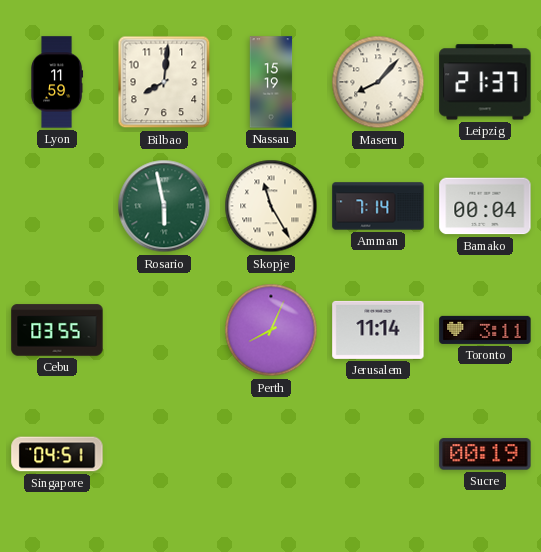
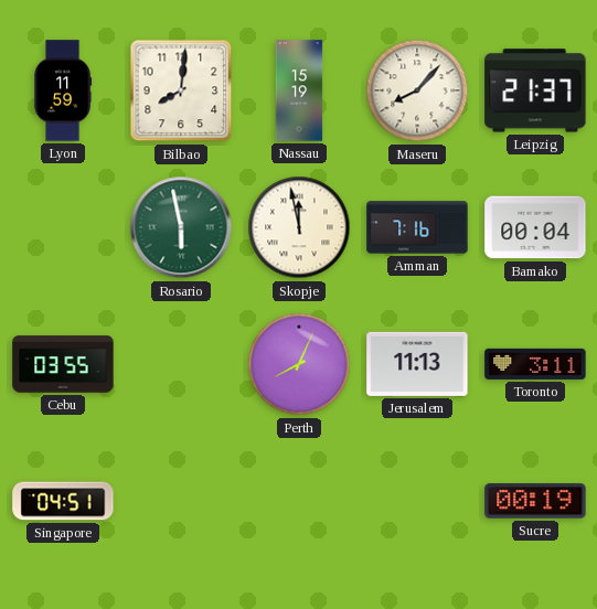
Skopje: 11:25 -> 11:58
Amman: 7:14 -> 7:16
Jerusalem: 11:14 -> 11:13
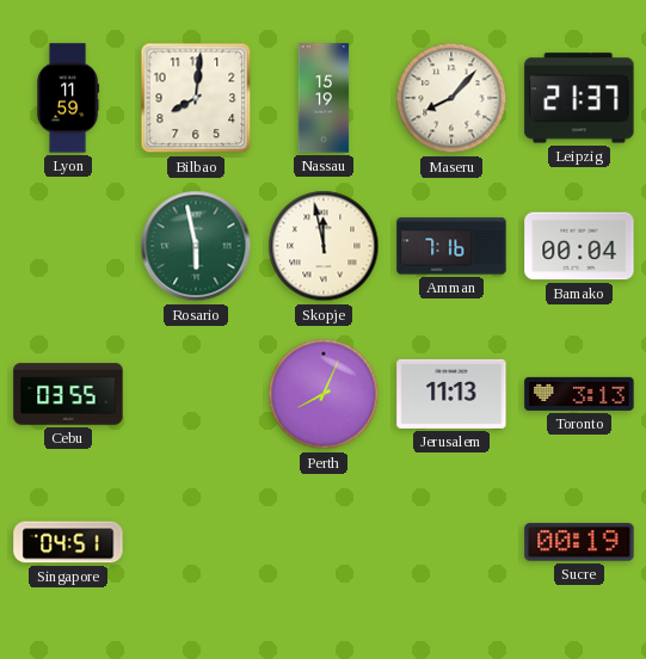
Toronto: 3:11 -> 3:13
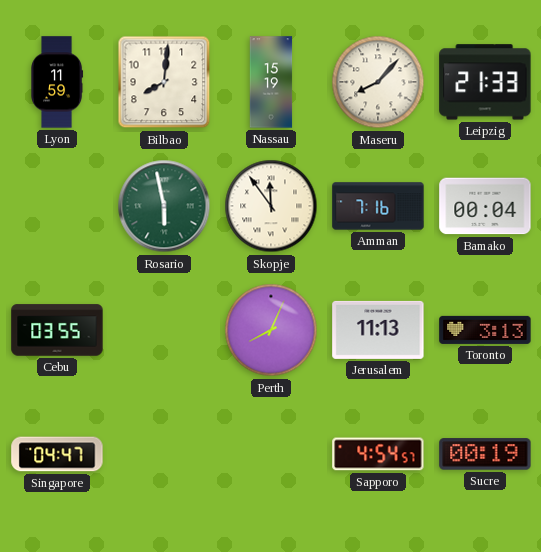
Leipzig: 21:37 -> 21:33
Skopje: 11:58 -> 11:54
Singapore: 04:51 -> 04:47
Sapporo: none -> 4:54
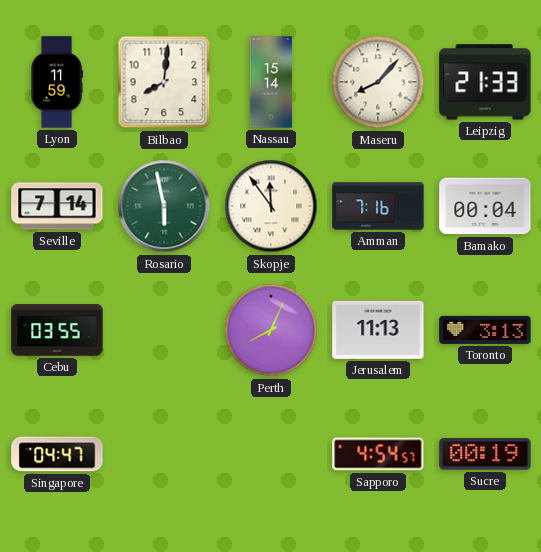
Nassau: 15:19 -> 15:14
Seville: none -> 7:14
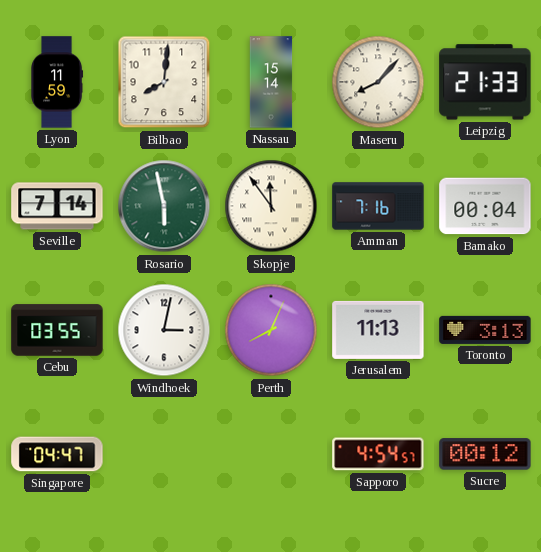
Windhoek: none -> 3:02
Sucre: 00:19 -> 00:12
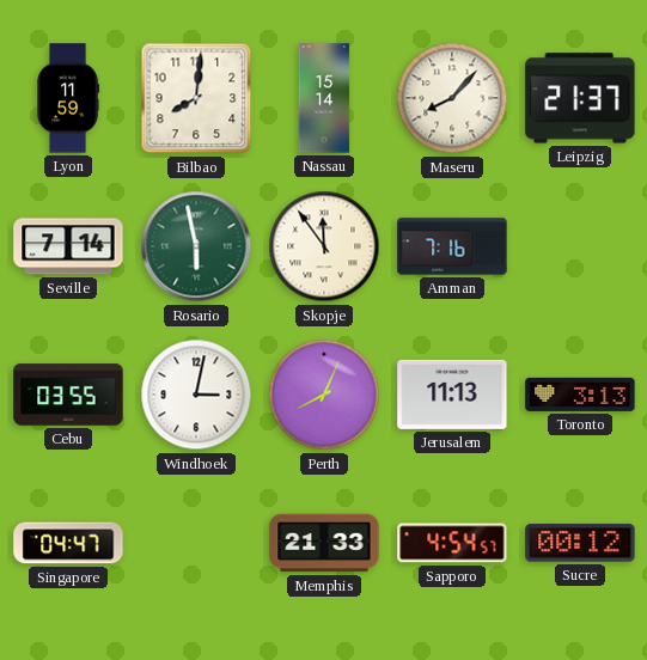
Leipzig: 21:33 -> 21:37
Bamako: 00:04 -> none
Memphis: none -> 21:33
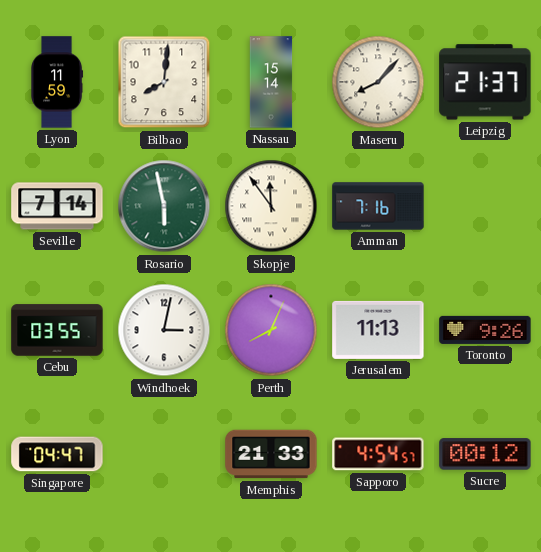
Toronto: 3:13 -> 9:26
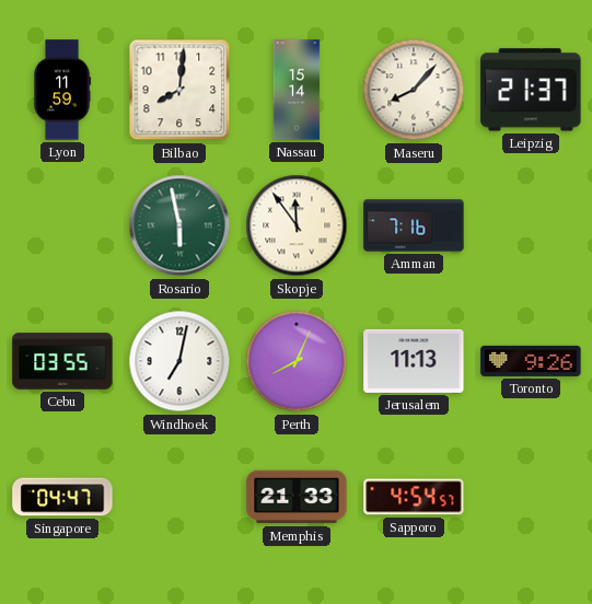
Seville: 7:14 -> none
Windhoek: 3:02 -> 7:02
Sucre: 00:12 -> none
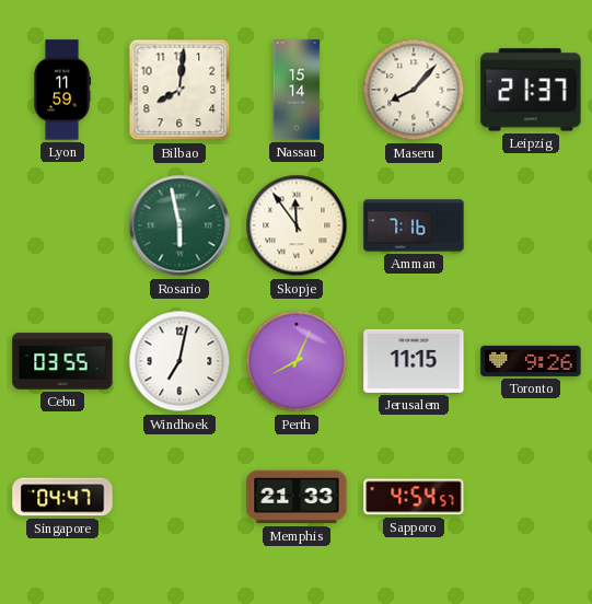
Jerusalem: 11:13 -> 11:15
